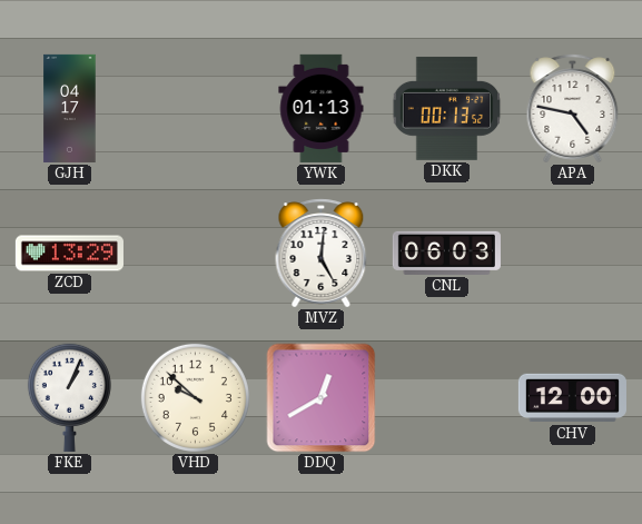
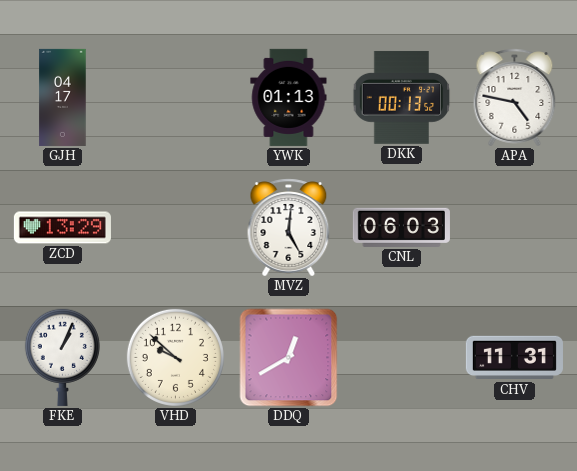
CHV: 12:00 -> 11:31
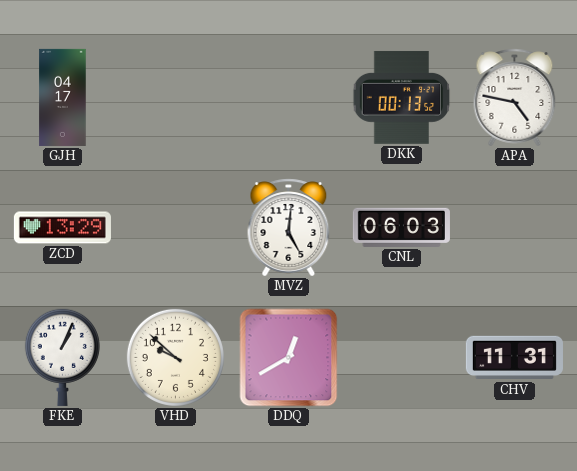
YWK: 01:13 -> none
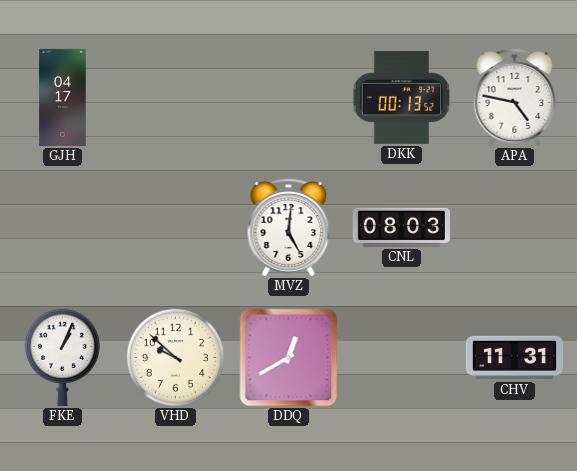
ZCD: 13:29 -> none
CNL: 06:03 -> 08:03
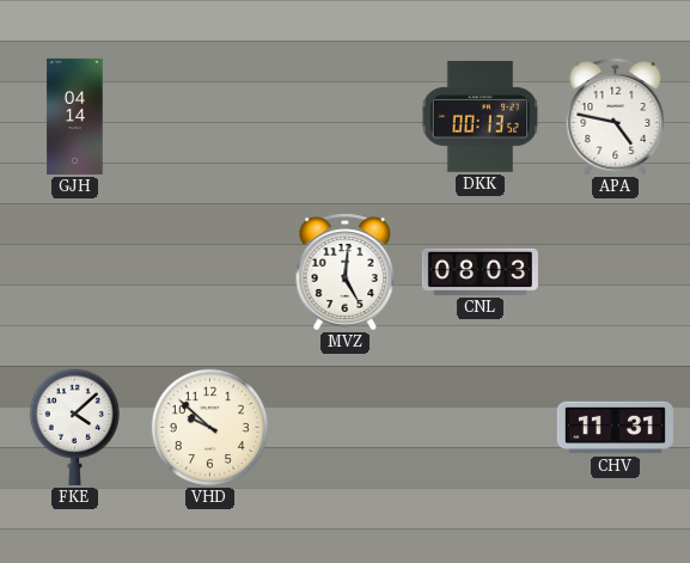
GJH: 04:17 -> 04:14
FKE: 1:04 -> 4:08
DDQ: 12:40 -> none
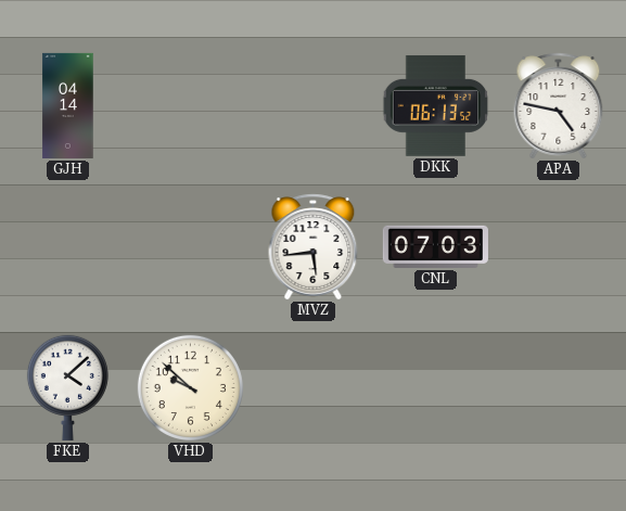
DKK: 00:13 -> 06:13
MVZ: 5:01 -> 5:44
CNL: 08:03 -> 07:03
CHV: 11:31 -> none
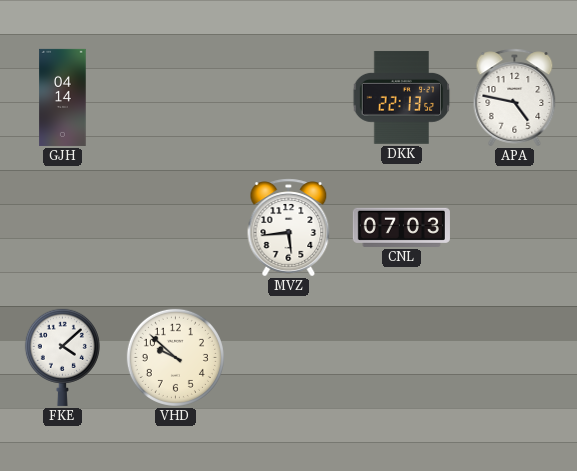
DKK: 06:13 -> 22:13
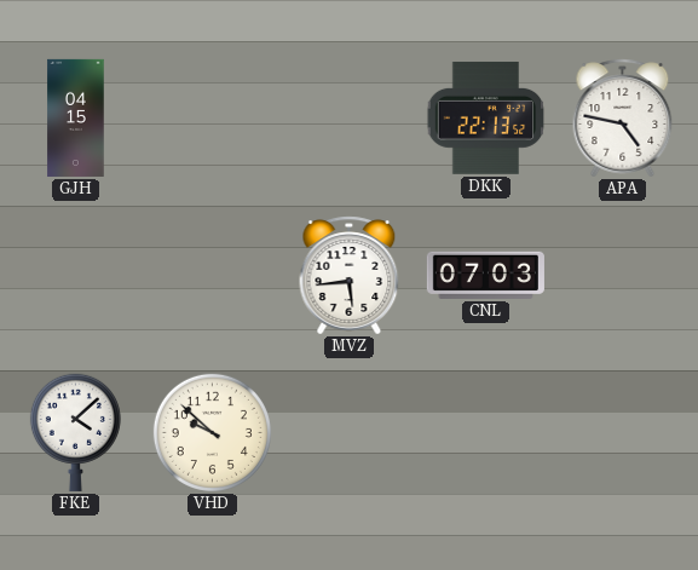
GJH: 04:14 -> 04:15
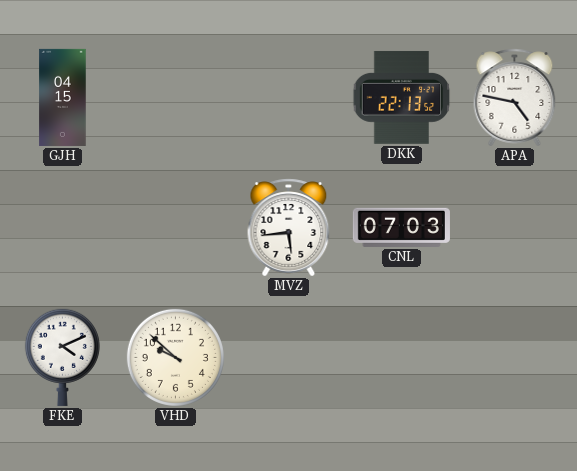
FKE: 4:08 -> 4:11
